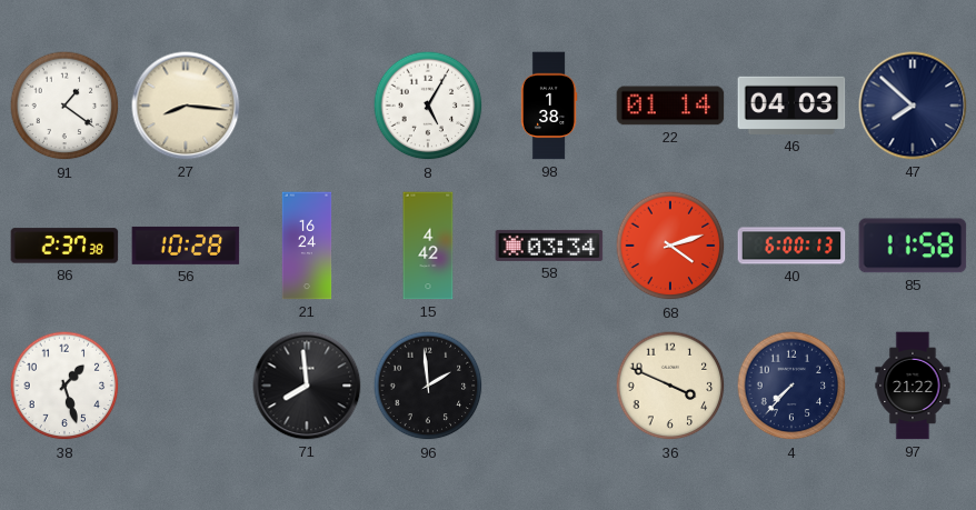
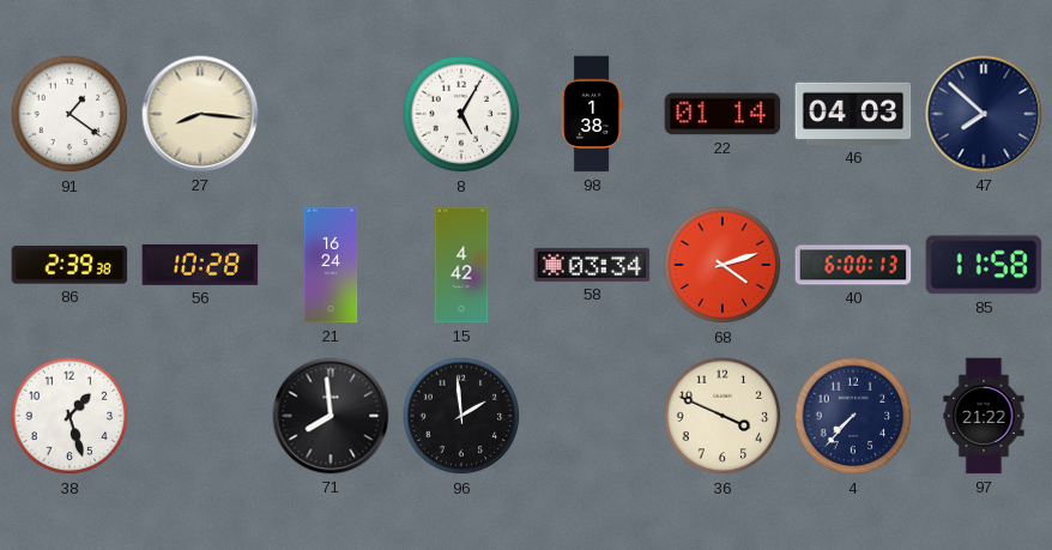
86: 2:37 -> 2:39
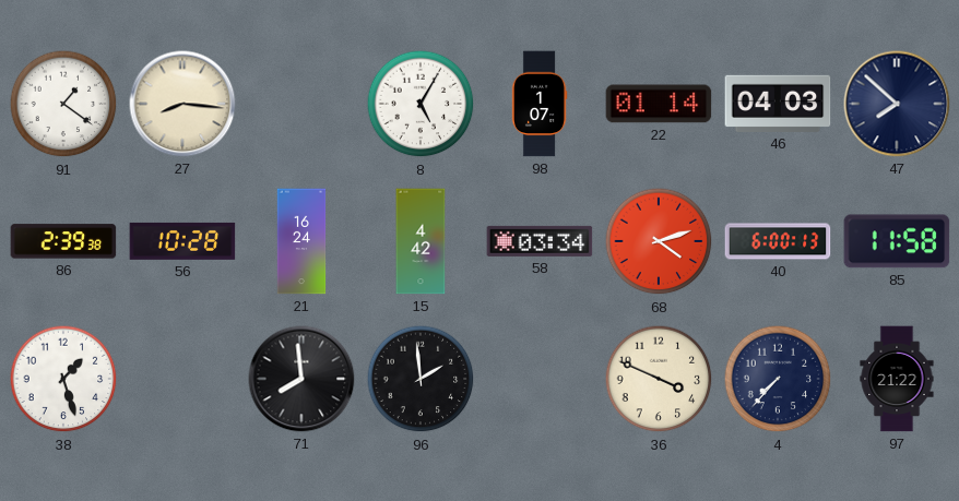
98: 1:38 -> 1:07
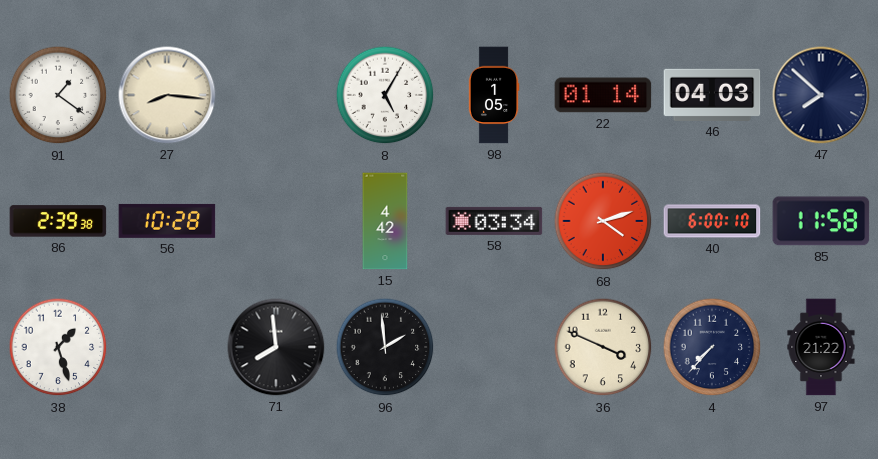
98: 1:07 -> 1:05
21: 16:24 -> none
40: 6:00:13 -> 6:00:10
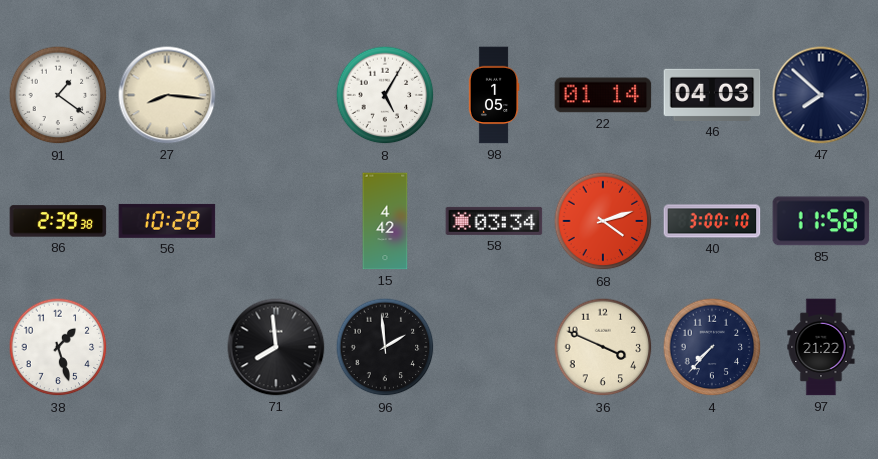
40: 6:00 -> 3:00
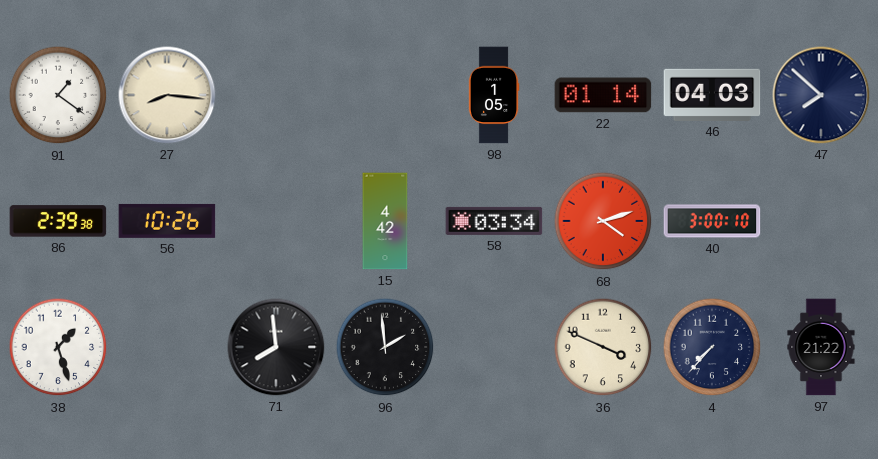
8: 5:05 -> none
56: 10:28 -> 10:26
85: 11:58 -> none
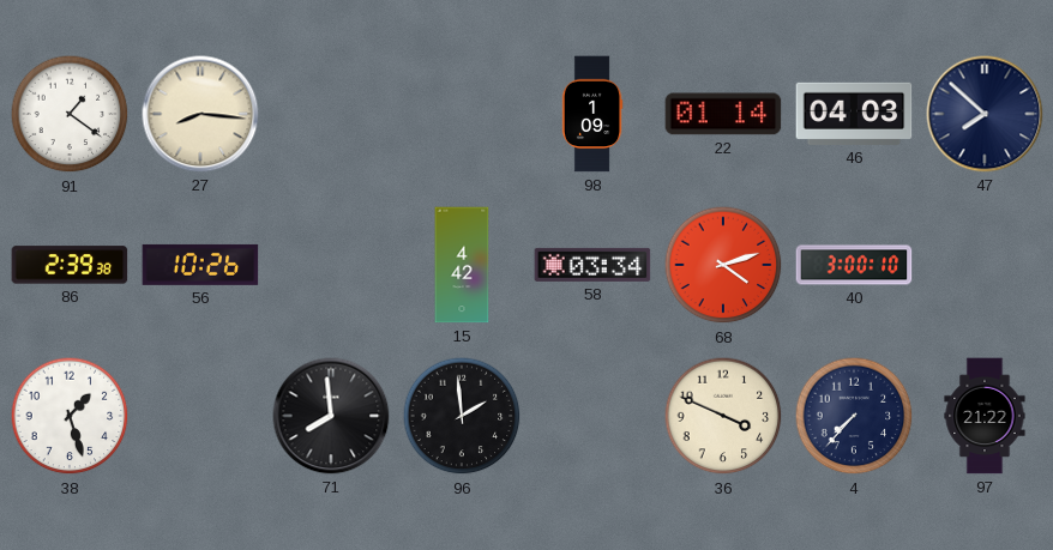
98: 1:05 -> 1:09
